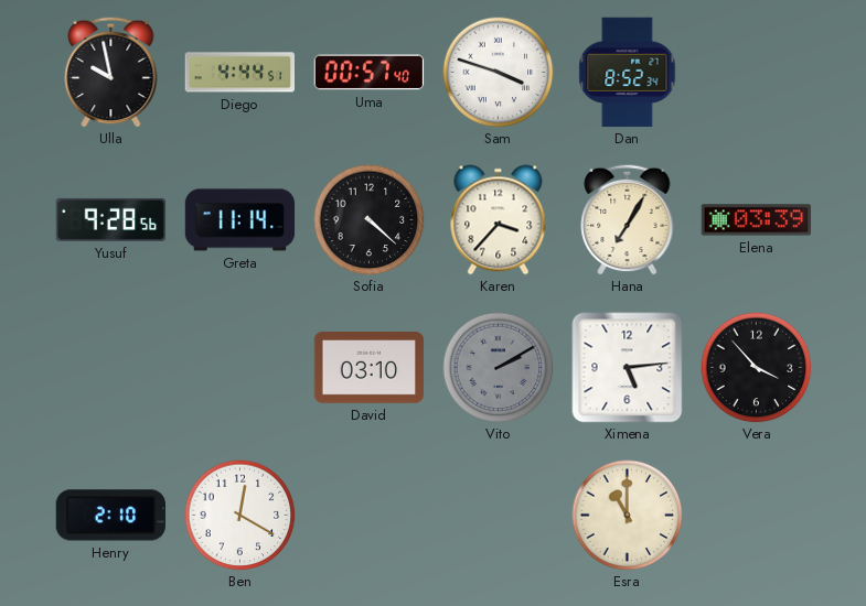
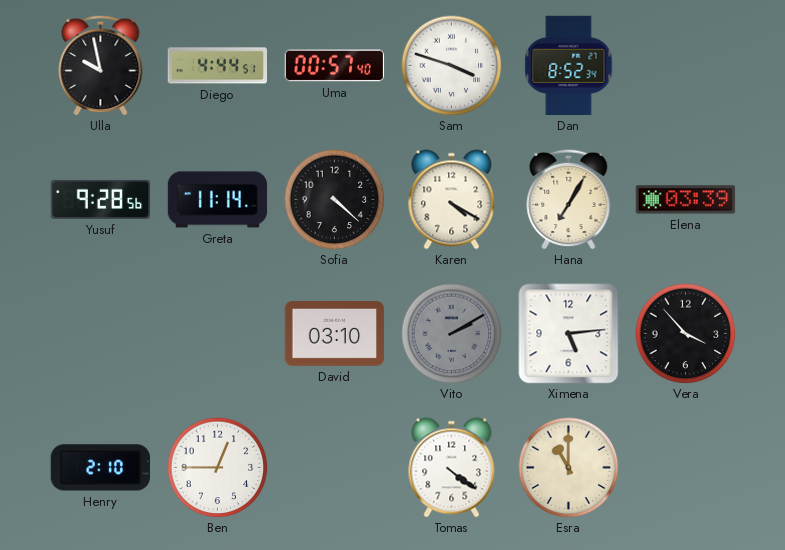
Karen: 3:37 -> 4:20
Ben: 12:20 -> 12:45
Tomas: none -> 4:21
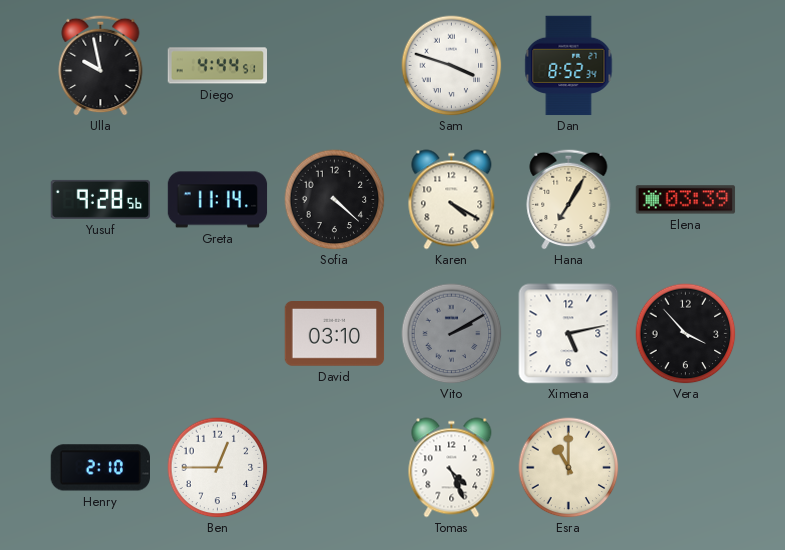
Uma: 00:57 -> none
Ximena: 5:14 -> 5:13
Tomas: 4:21 -> 4:26
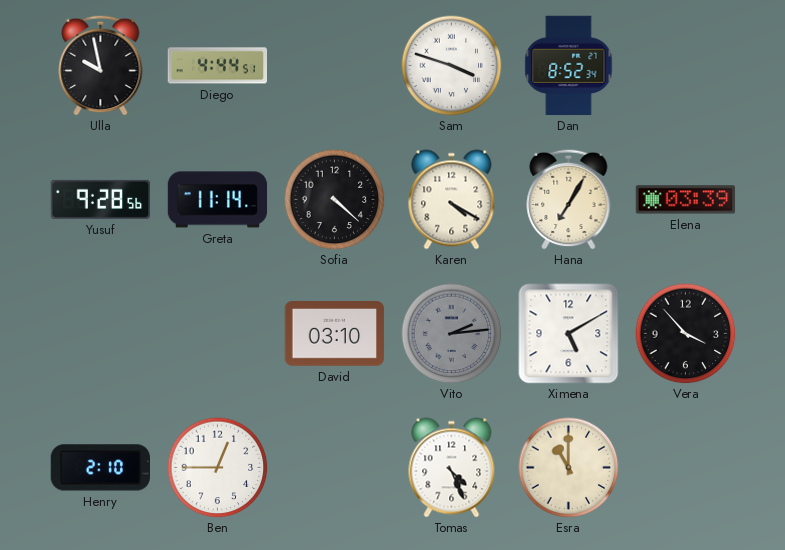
Vito: 2:10 -> 2:14
Ximena: 5:13 -> 5:10
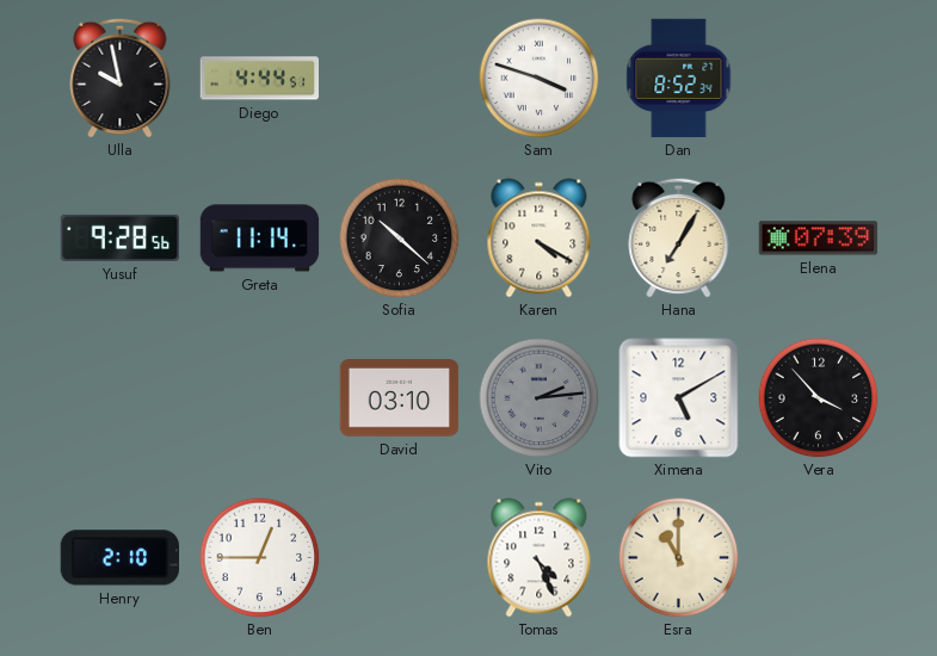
Sofia: 4:22 -> 10:22
Elena: 03:39 -> 07:39
